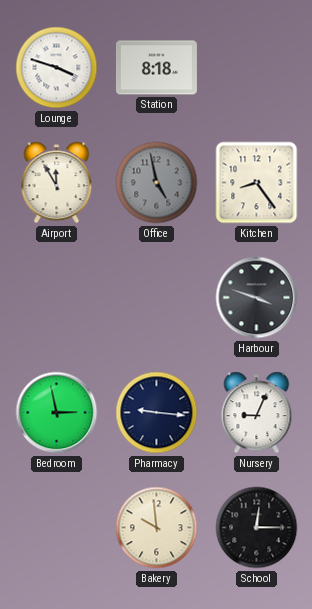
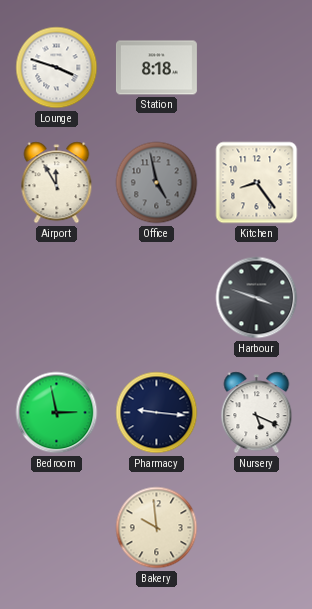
Nursery: 9:04 -> 5:19
School: 12:15 -> none
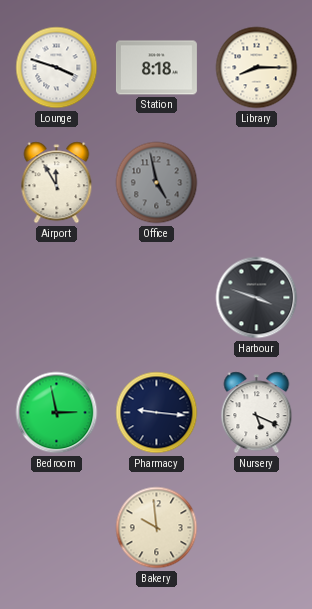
Library: none -> 8:15
Kitchen: 8:24 -> none
